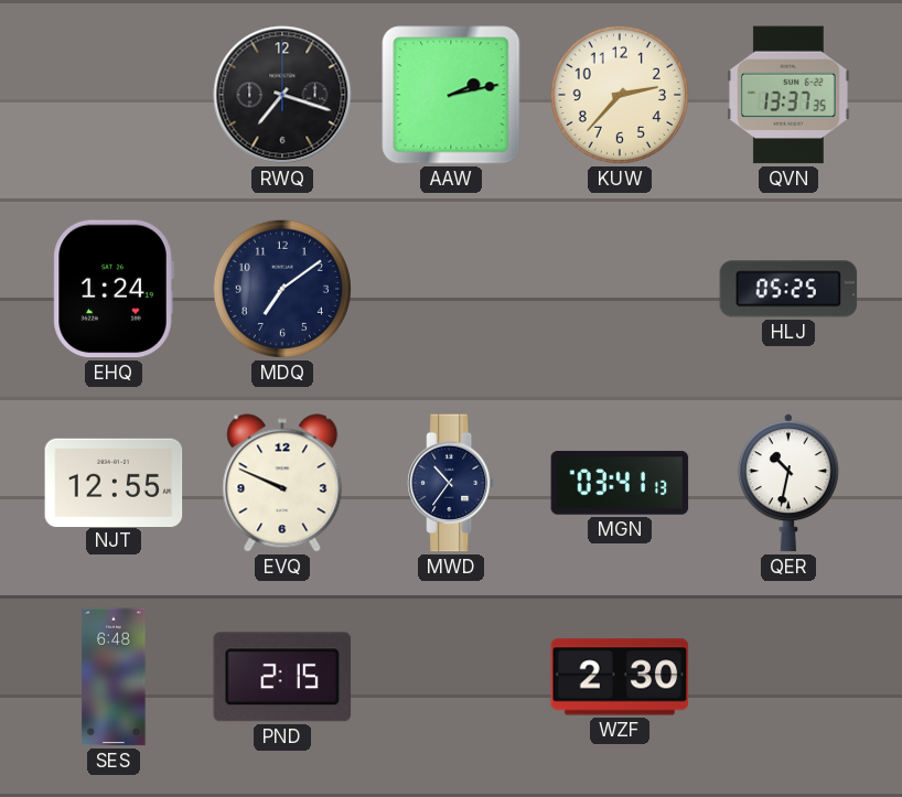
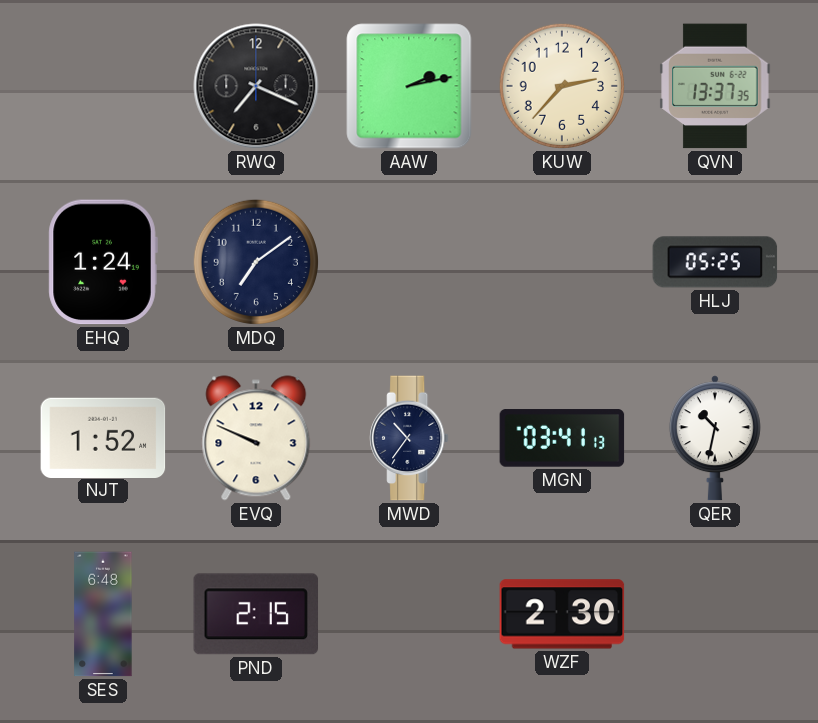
RWQ: 7:18 -> 7:19
NJT: 12:55 -> 1:52
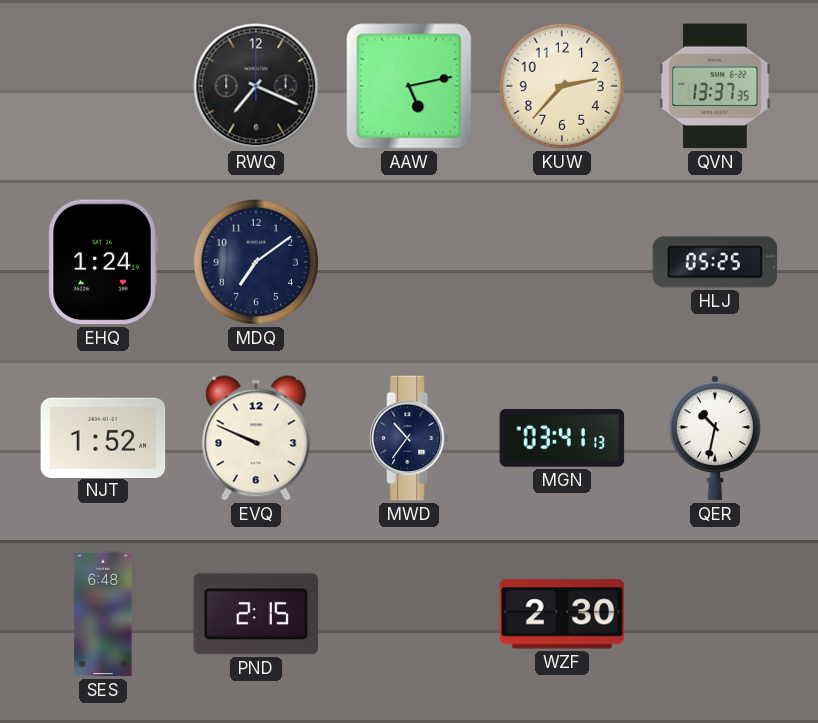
AAW: 2:13 -> 5:13
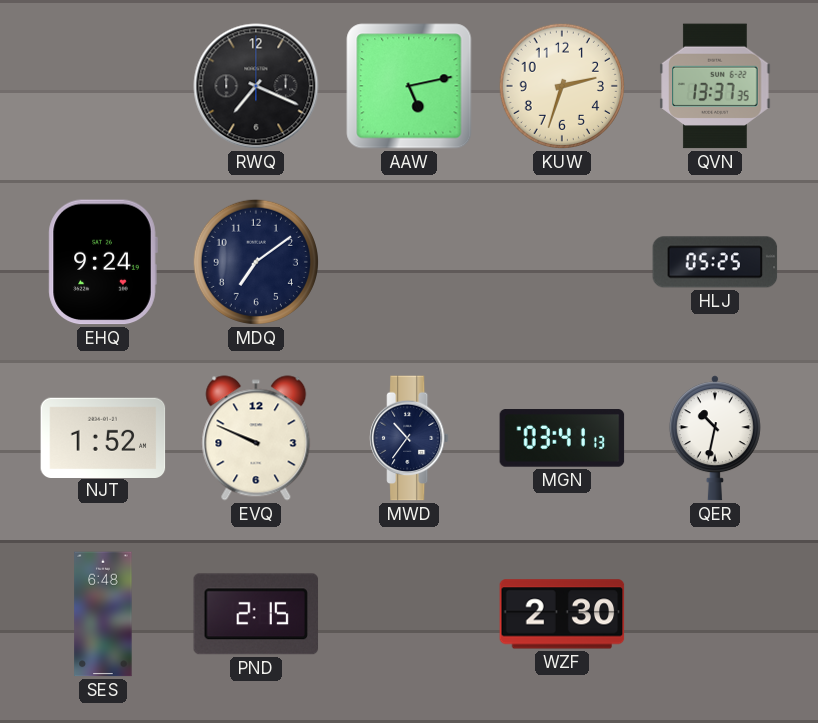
KUW: 2:37 -> 2:33
EHQ: 1:24 -> 9:24
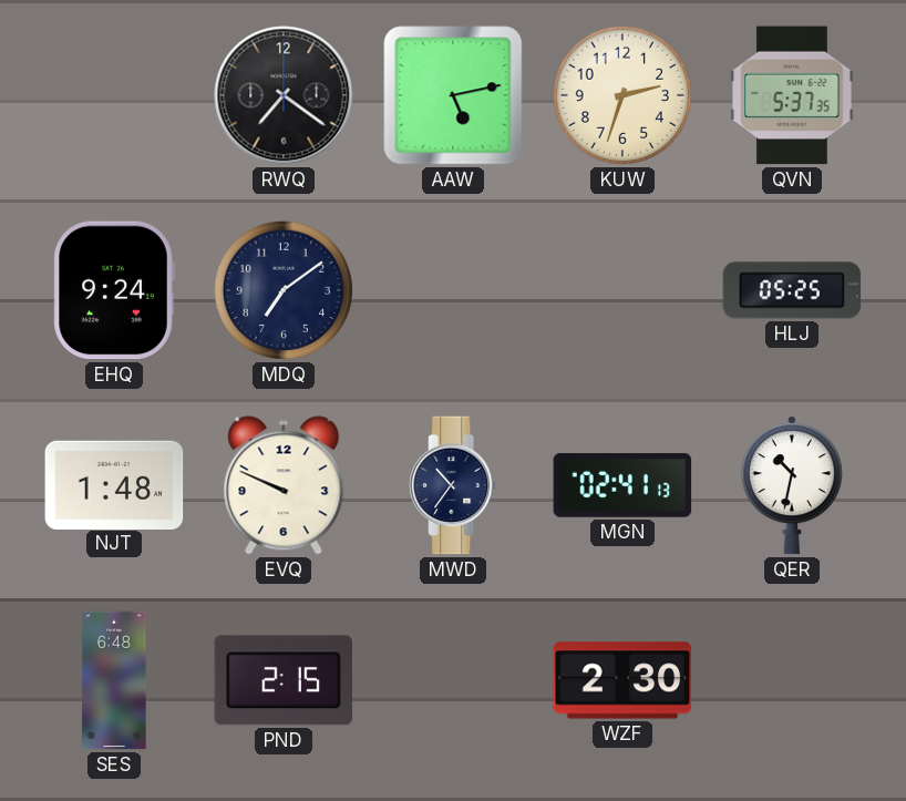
RWQ: 7:19 -> 7:21
QVN: 13:37 -> 5:37
NJT: 1:52 -> 1:48
MGN: 03:41 -> 02:41
